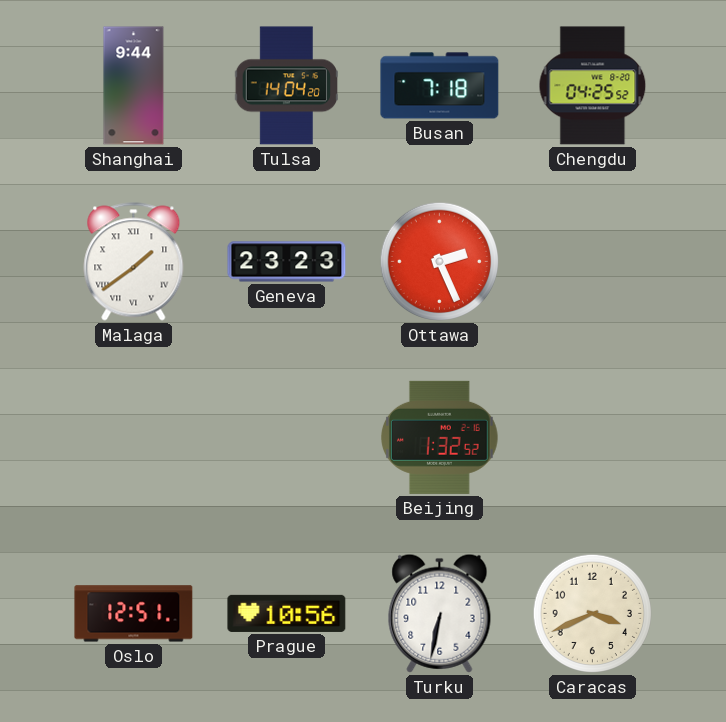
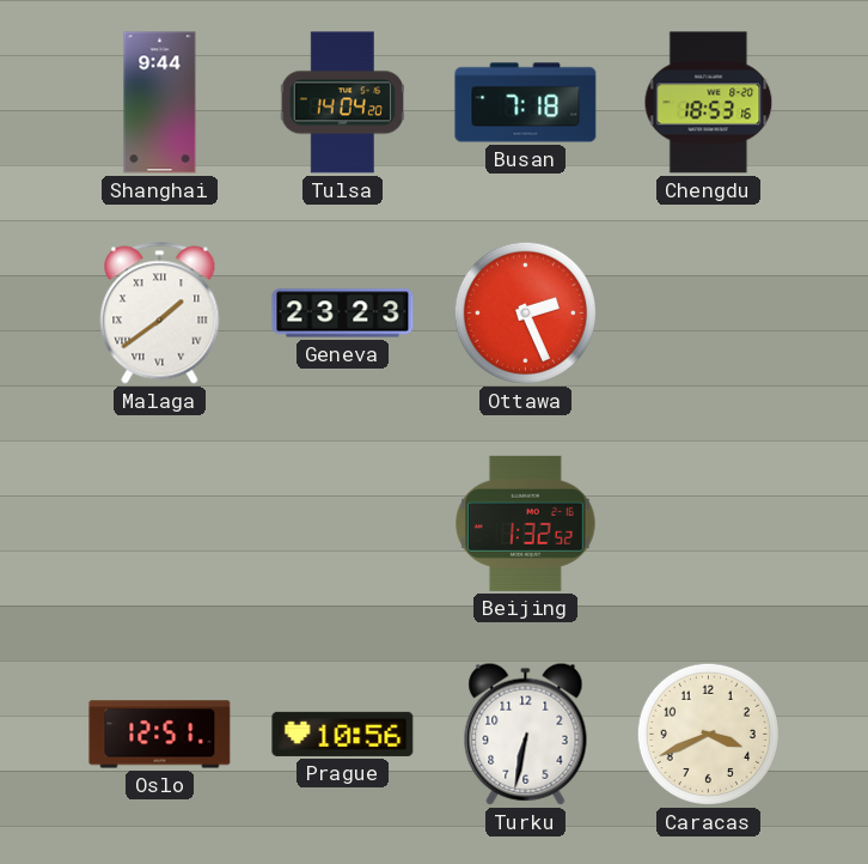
Chengdu: 04:25 -> 18:53
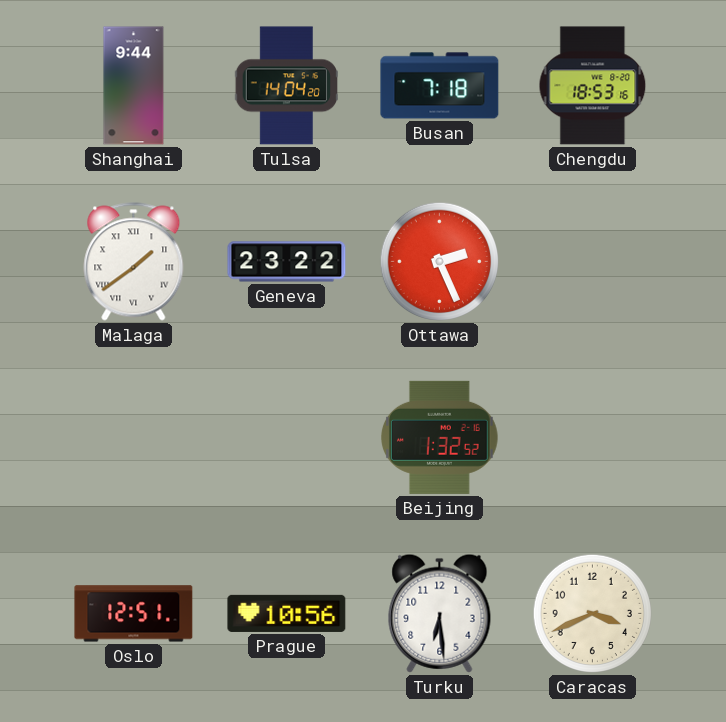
Geneva: 23:23 -> 23:22
Turku: 6:32 -> 6:29
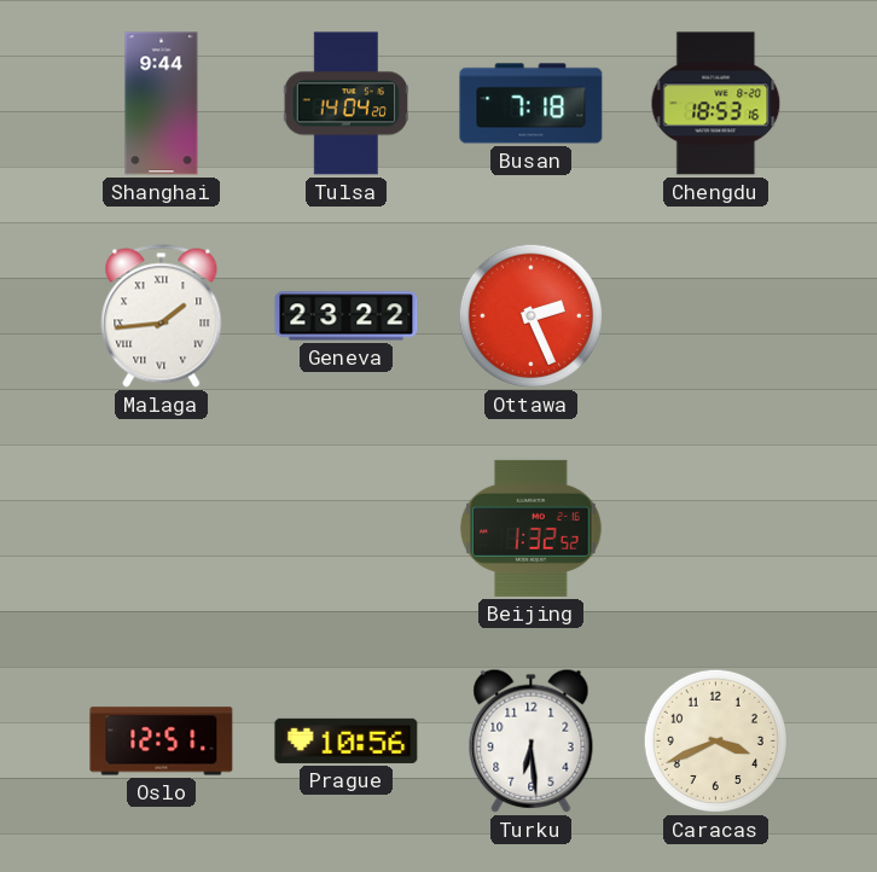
Malaga: 1:39 -> 1:44
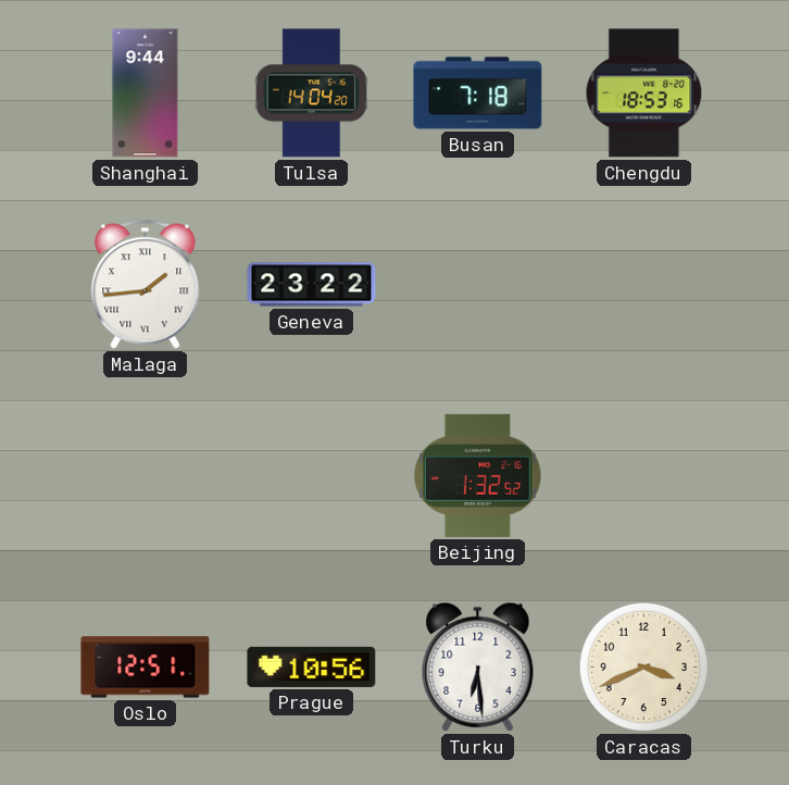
Ottawa: 2:26 -> none
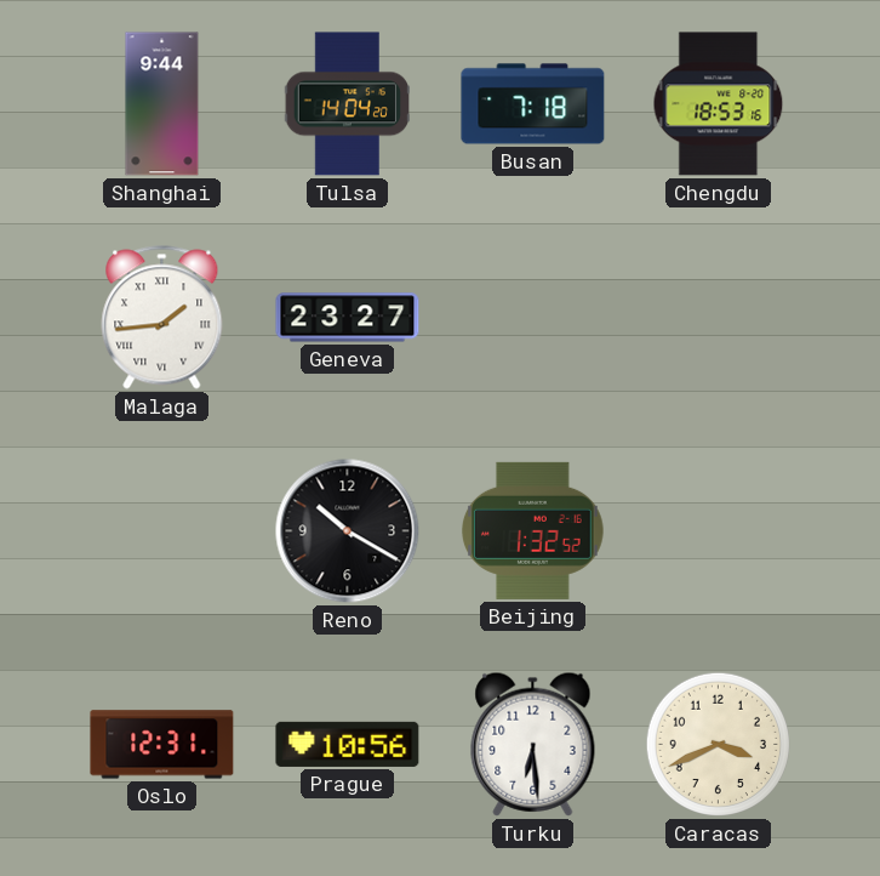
Geneva: 23:22 -> 23:27
Reno: none -> 10:20
Oslo: 12:51 -> 12:31
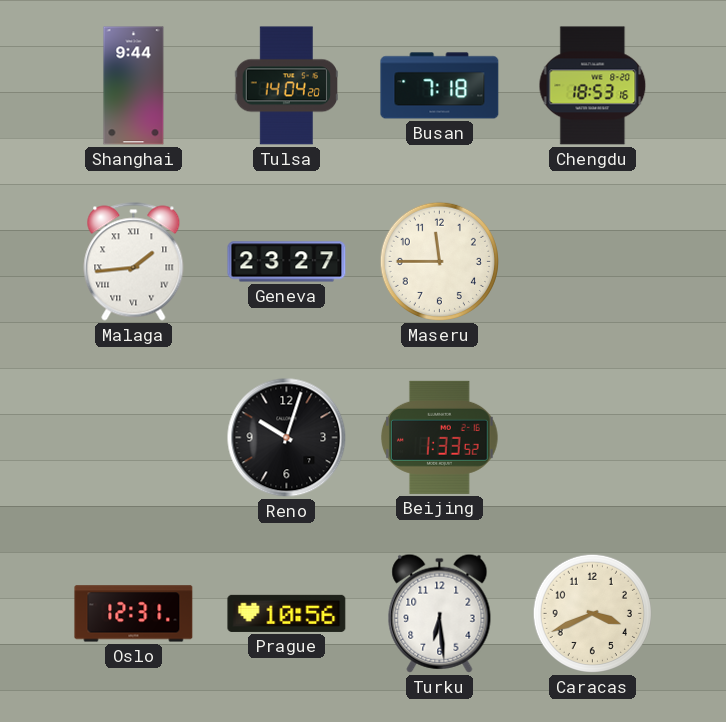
Maseru: none -> 11:45
Reno: 10:20 -> 10:03
Beijing: 1:32 -> 1:33
